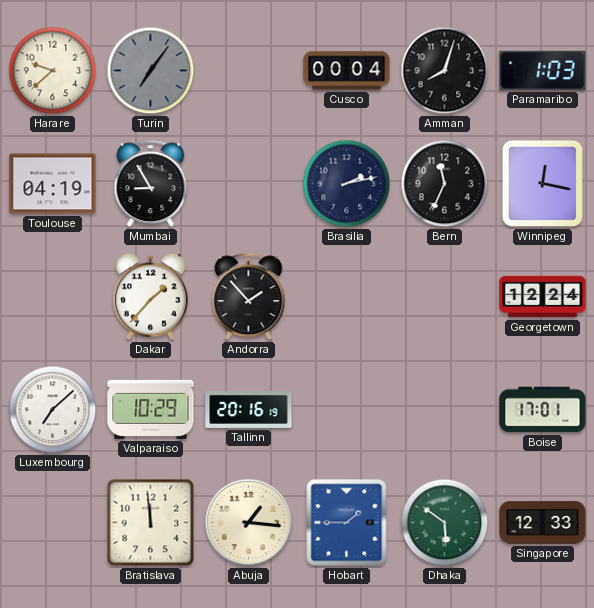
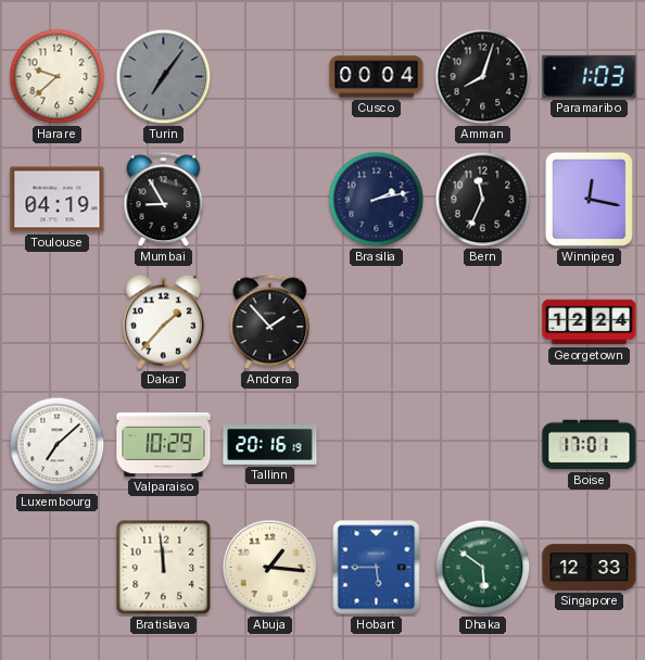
Hobart: 1:45 -> 5:45
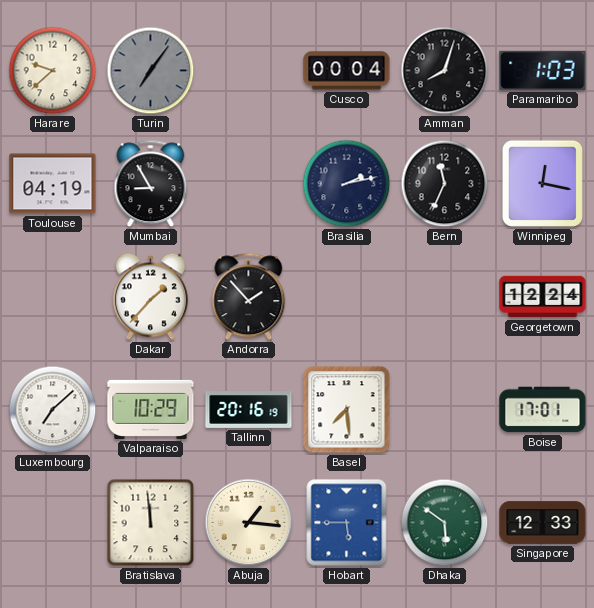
Basel: none -> 7:29
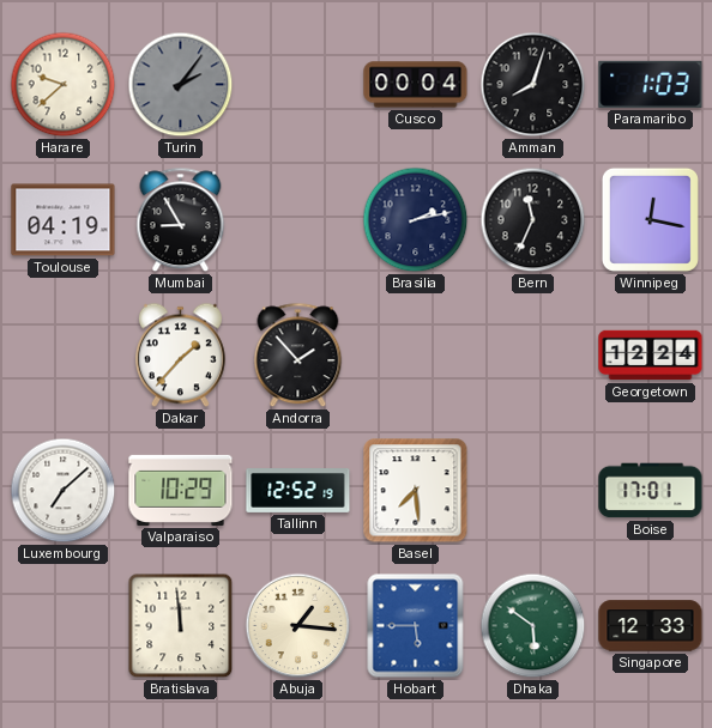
Turin: 7:06 -> 2:06
Tallinn: 20:16 -> 12:52
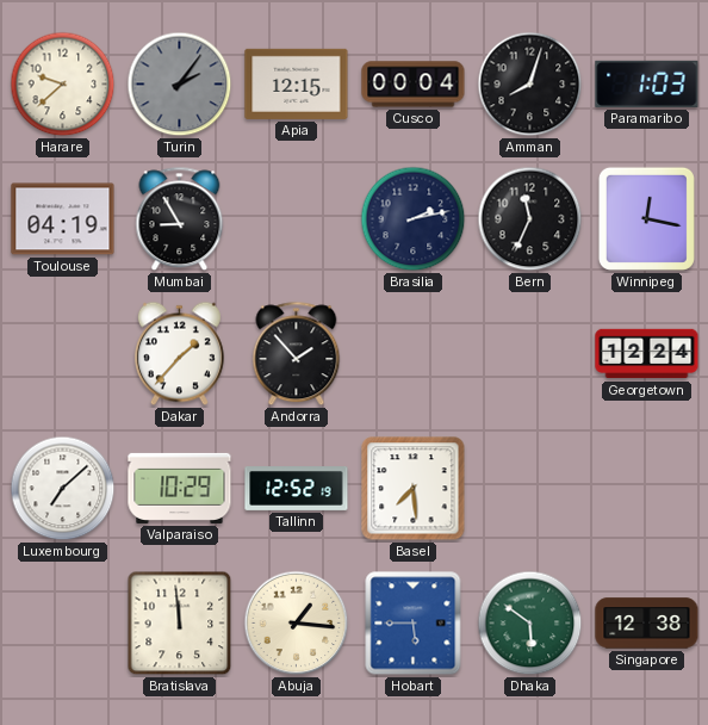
Apia: none -> 12:15
Boise: 17:01 -> none
Singapore: 12:33 -> 12:38
